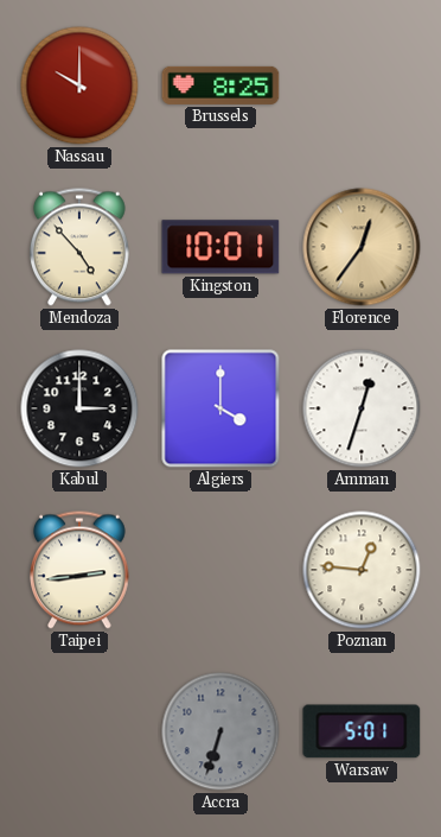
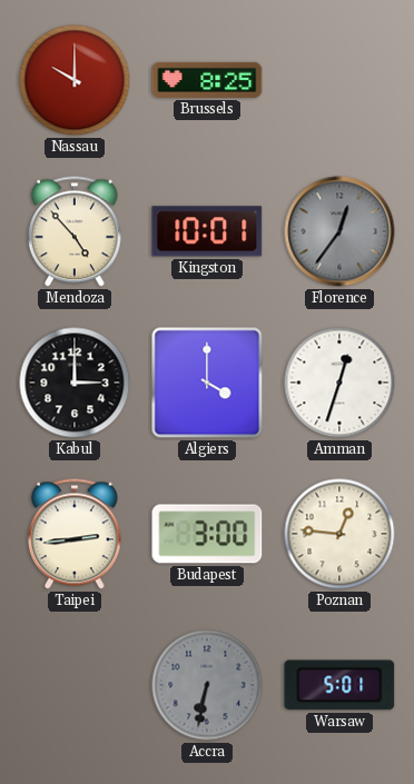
Florence dial: champagne -> grey
Budapest: none -> 3:00
Accra: 6:33 -> 6:32
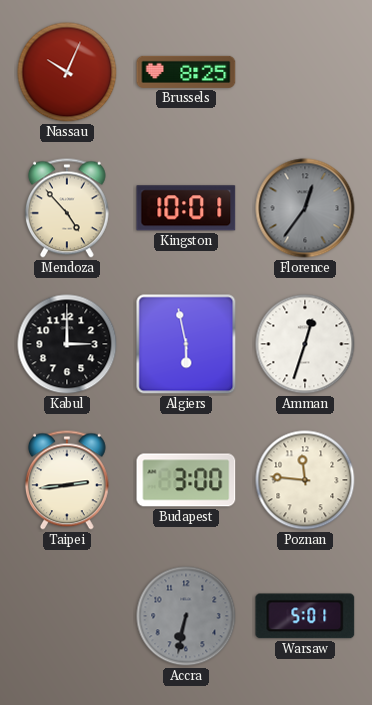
Nassau: 10:00 -> 10:04
Algiers: 4:00 -> 5:58
Poznan: 12:46 -> 11:46
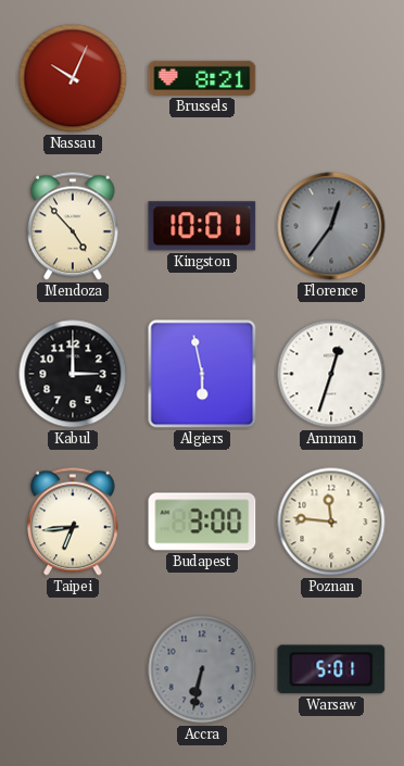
Brussels: 8:25 -> 8:21
Taipei: 2:44 -> 6:44
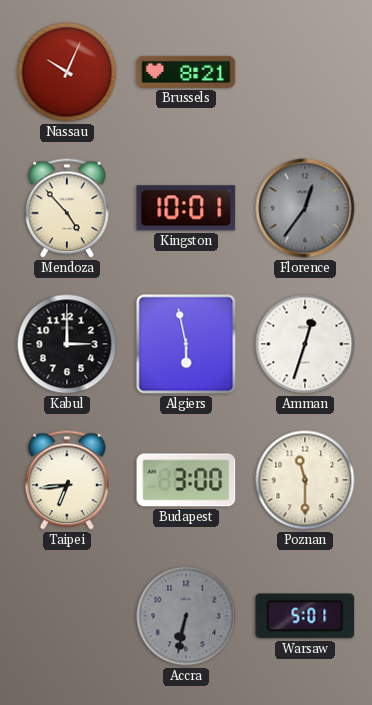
Poznan: 11:46 -> 11:30
